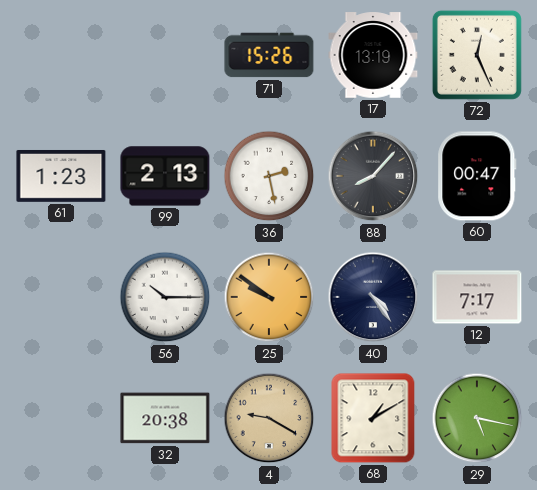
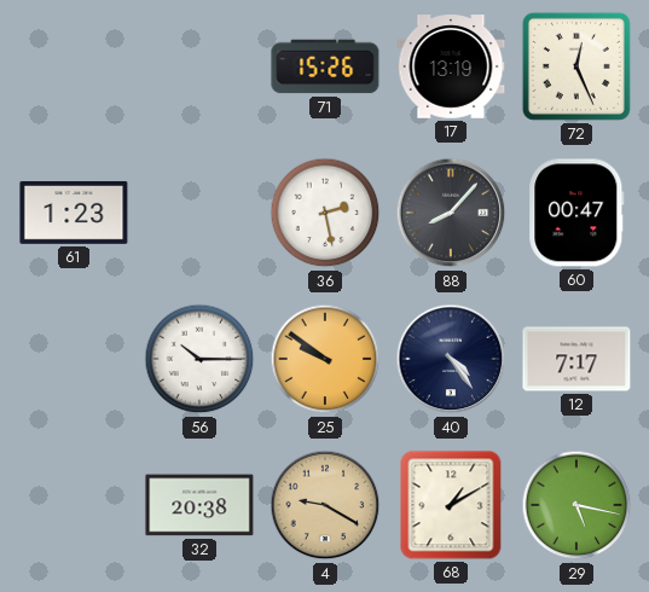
99: 2:13 -> none
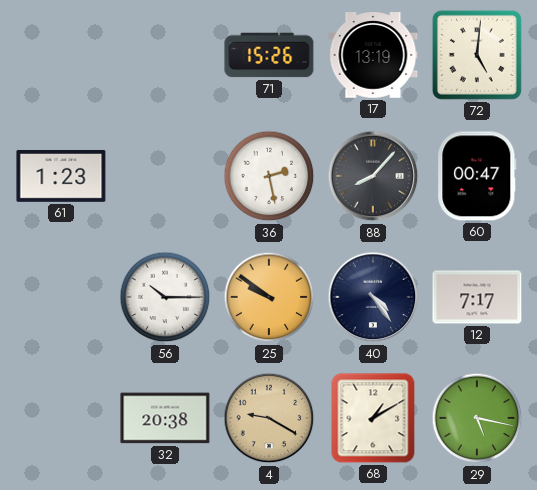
72: 12:26 -> 5:01
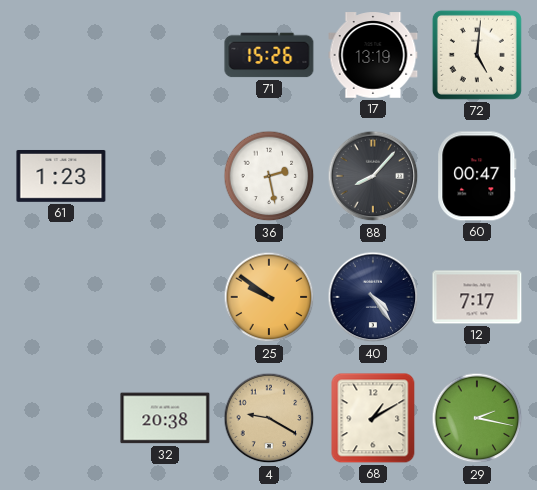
56: 10:15 -> none
29: 5:17 -> 2:17
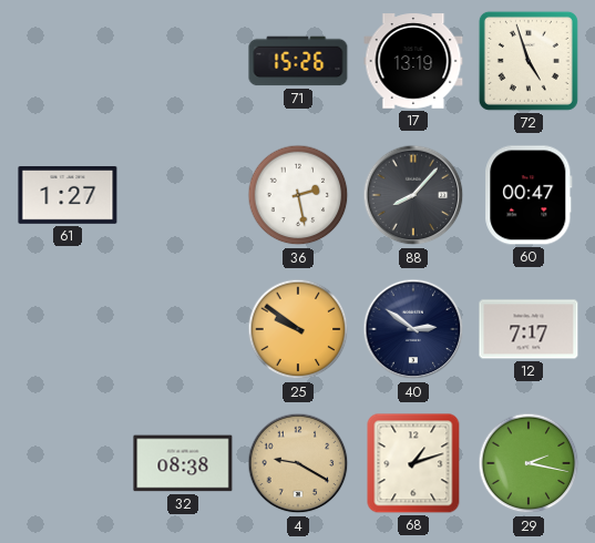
72: 5:01 -> 4:57
61: 1:23 -> 1:27
40: 4:24 -> 2:51
32: 20:38 -> 08:38
68: 1:10 -> 1:12
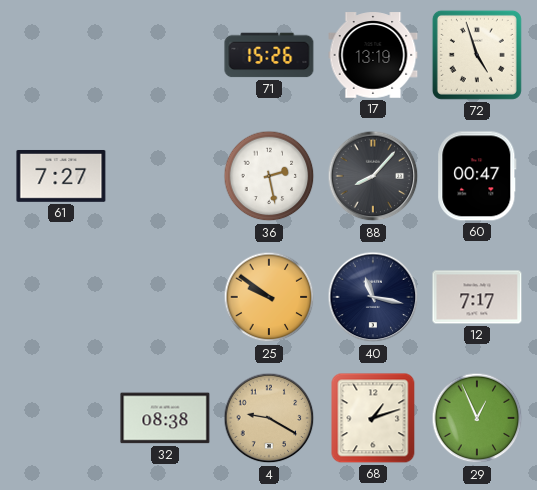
61: 1:27 -> 7:27
40: 2:51 -> 11:17
29: 2:17 -> 12:56
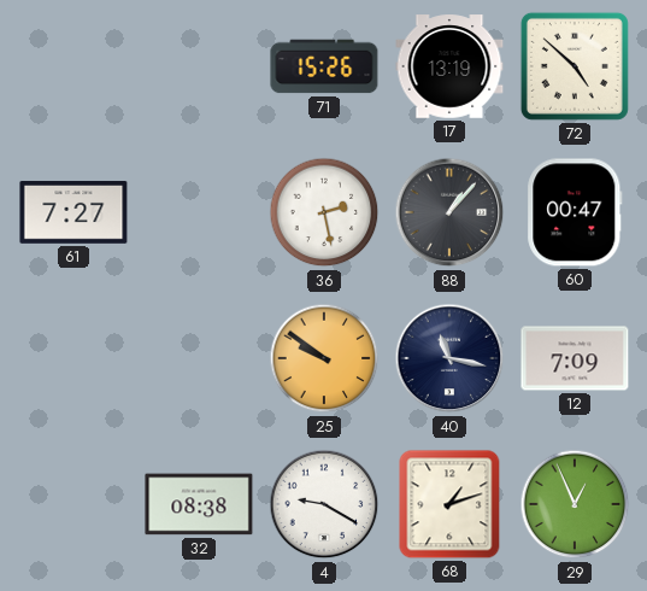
72: 4:57 -> 4:52
88: 8:07 -> 1:07
12: 7:17 -> 7:09
4 dial: champagne -> white
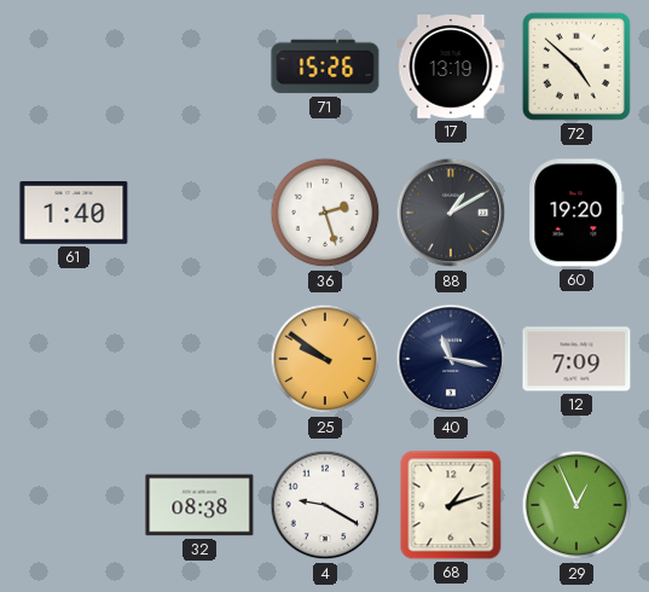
61: 7:27 -> 1:40
36: 2:28 -> 2:27
88: 1:07 -> 1:10
60: 00:47 -> 19:20
